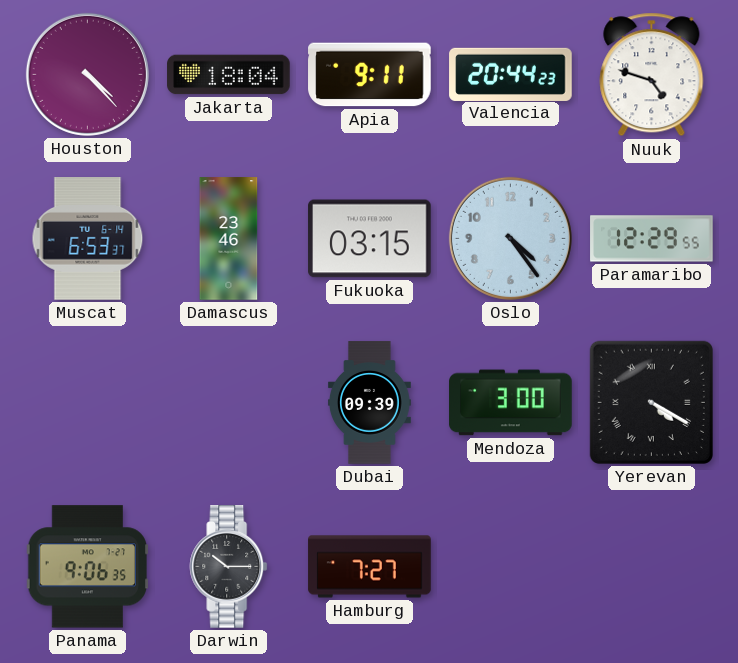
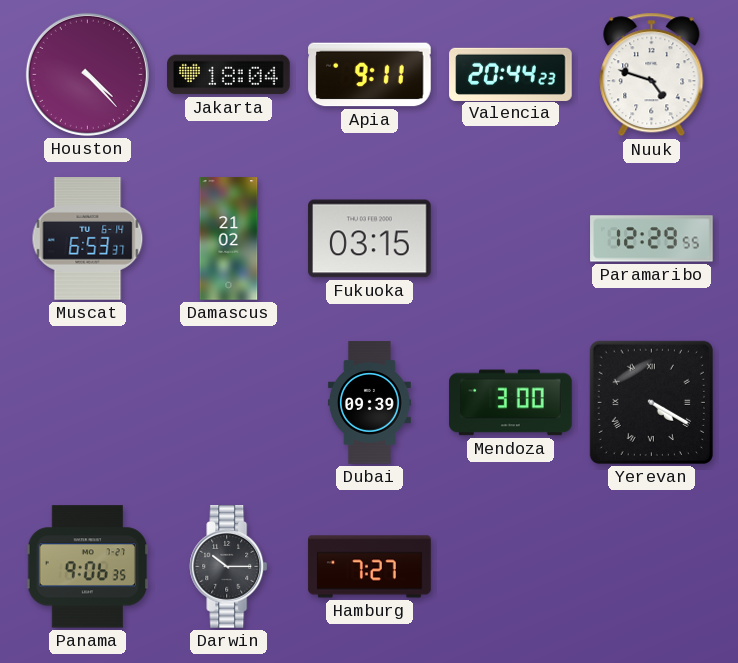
Damascus: 23:46 -> 21:02
Oslo: 4:24 -> none
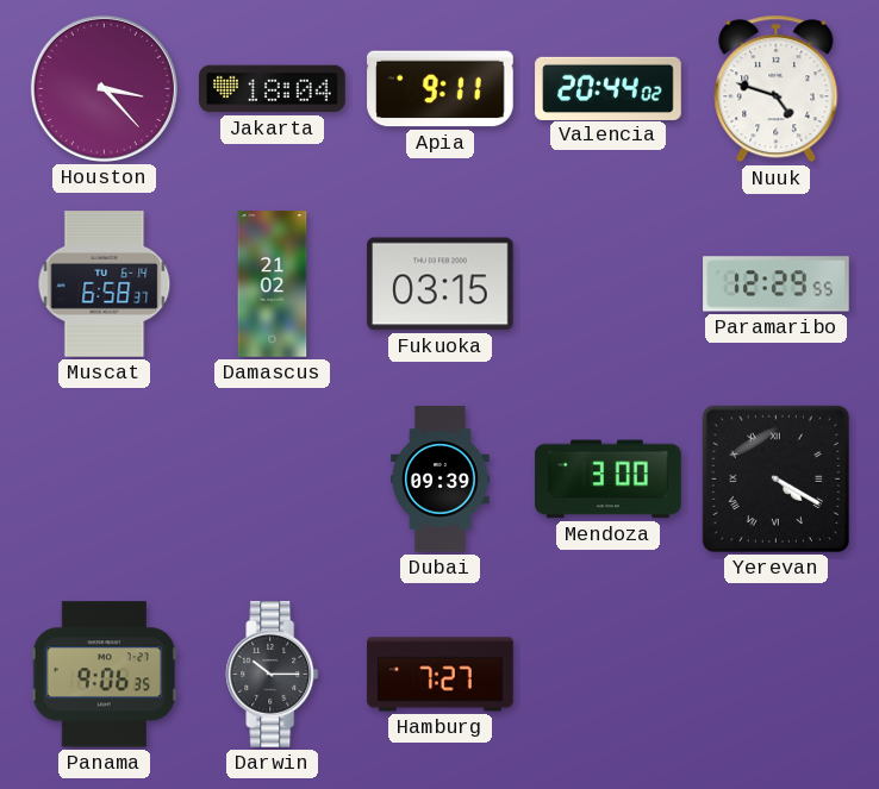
Houston: 4:23 -> 3:23
Valencia: 20:44:23 -> 20:44:02
Muscat: 6:53 -> 6:58
